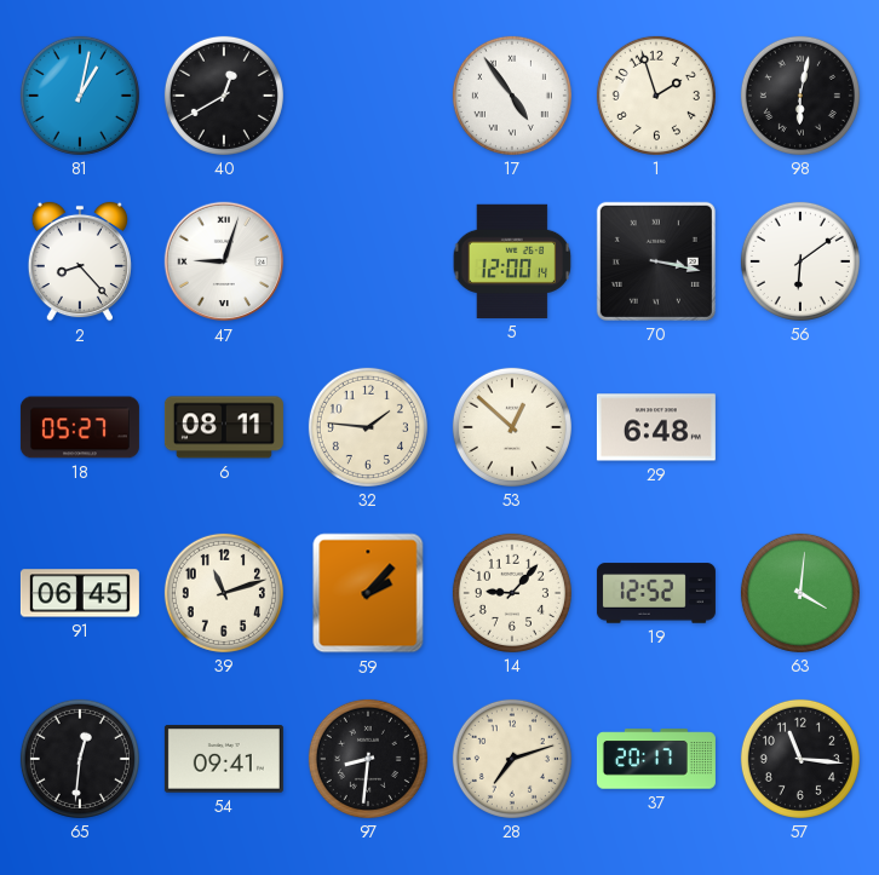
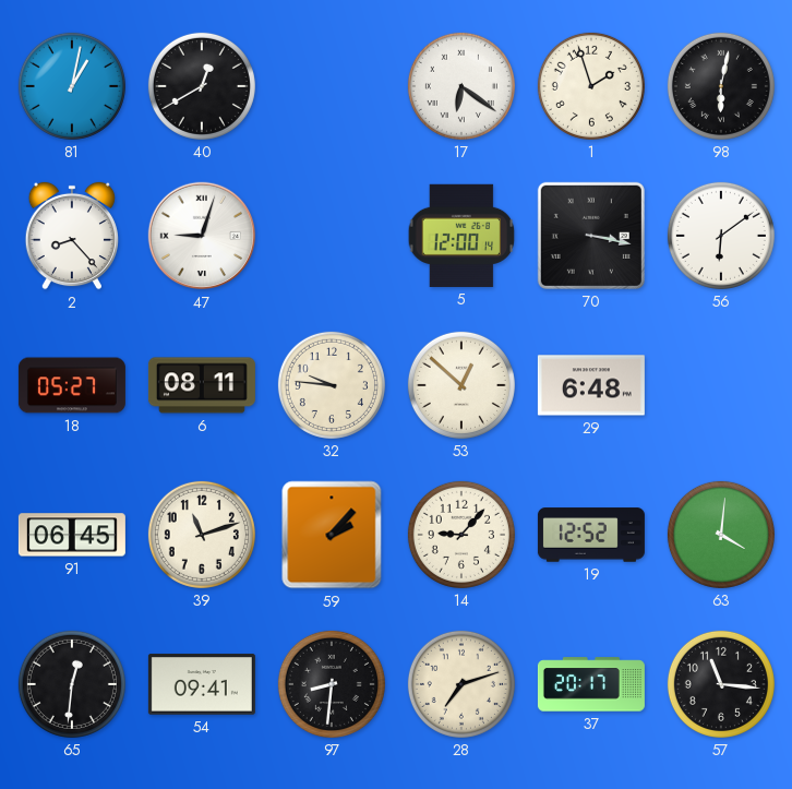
17: 4:54 -> 6:21
32: 1:46 -> 9:46
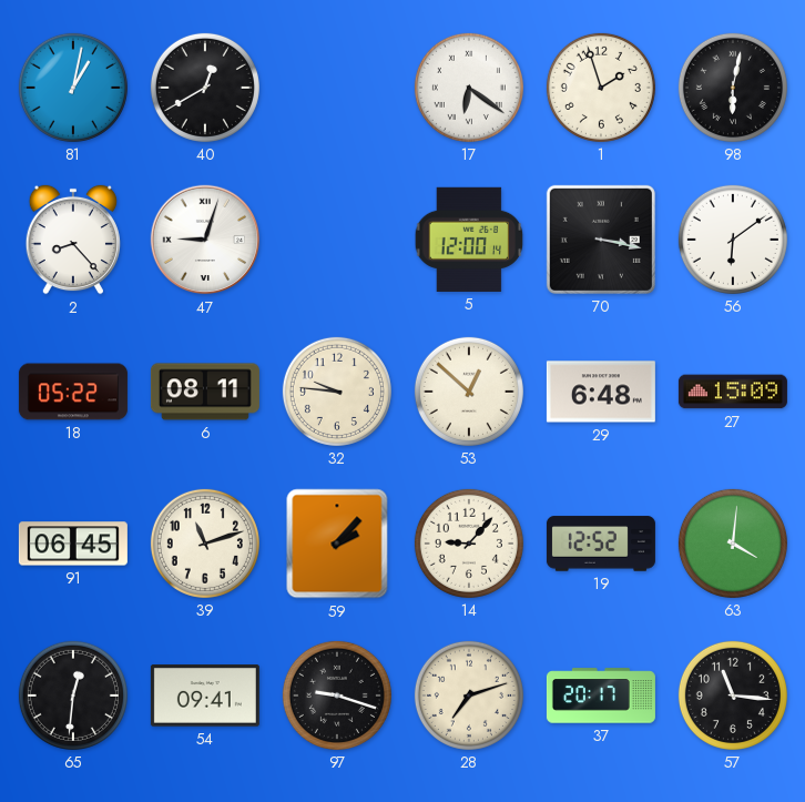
18: 05:27 -> 05:22
27: none -> 15:09
97: 8:31 -> 9:18
